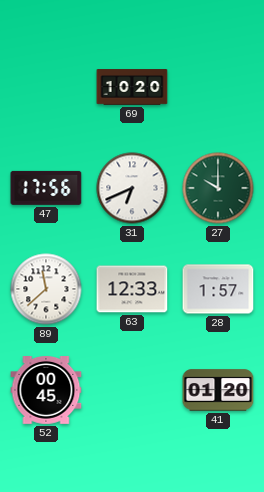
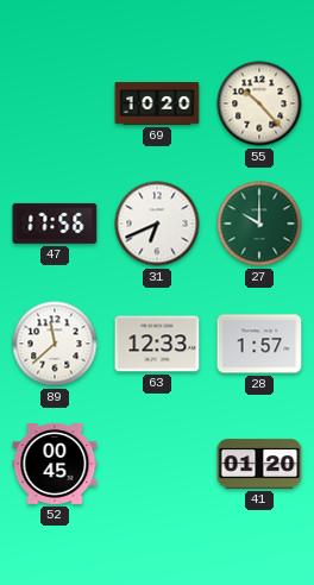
55: none -> 10:23
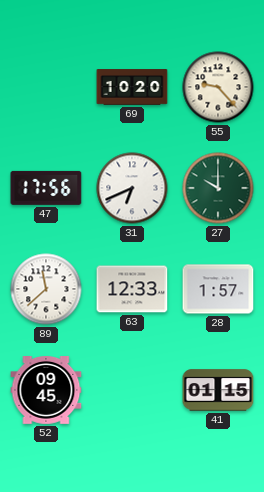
55: 10:23 -> 9:23
52: 00:45 -> 09:45
41: 01:20 -> 01:15
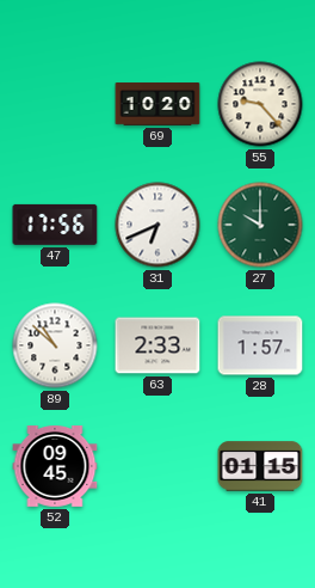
89: 11:38 -> 10:52
63: 12:33 -> 2:33
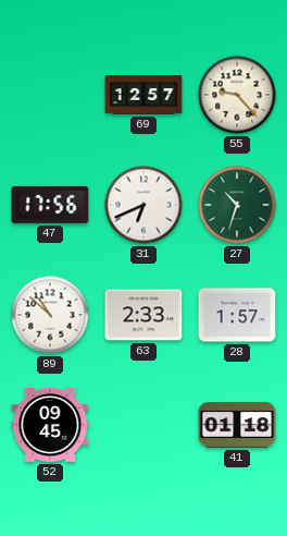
69: 10:20 -> 12:57
27: 10:00 -> 10:33
41: 01:15 -> 01:18
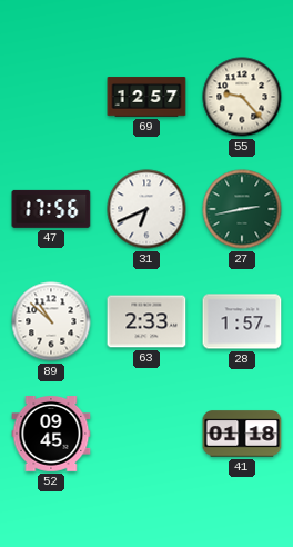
27: 10:33 -> 2:43
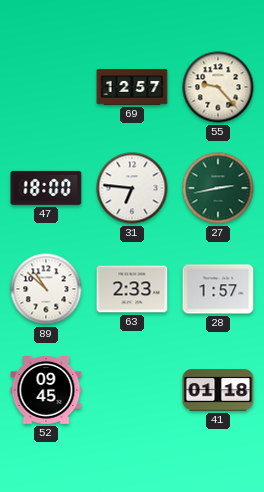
47: 17:56 -> 18:00
31: 6:41 -> 6:46
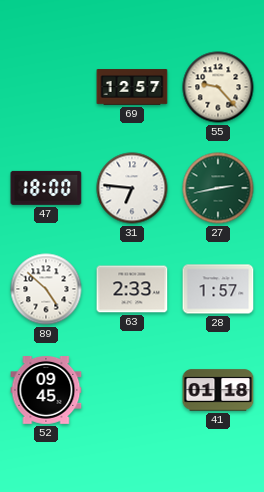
89: 10:52 -> 4:52
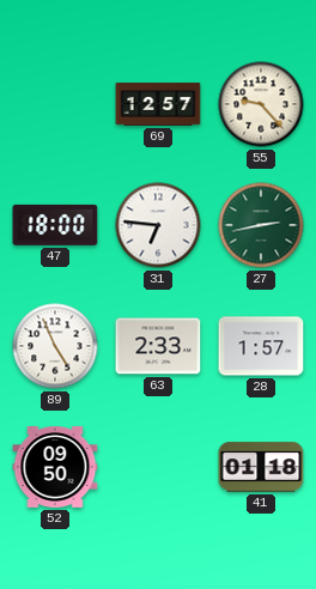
89: 4:52 -> 4:56
52: 09:45 -> 09:50
